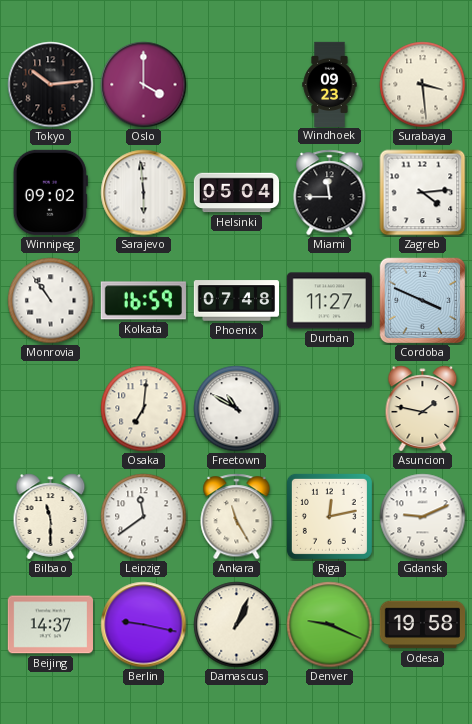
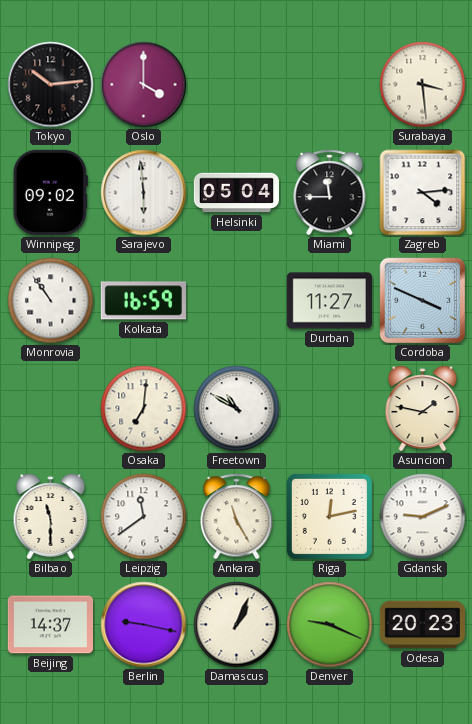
Windhoek: 09:23 -> none
Phoenix: 07:48 -> none
Odesa: 19:58 -> 20:23
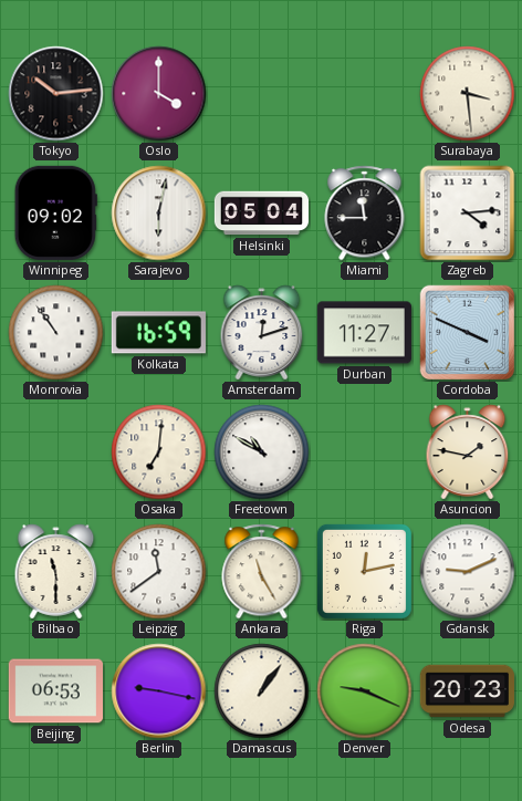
Sarajevo: 5:59 -> 6:02
Amsterdam: none -> 12:12
Beijing: 14:37 -> 06:53
Damascus: 1:04 -> 1:06
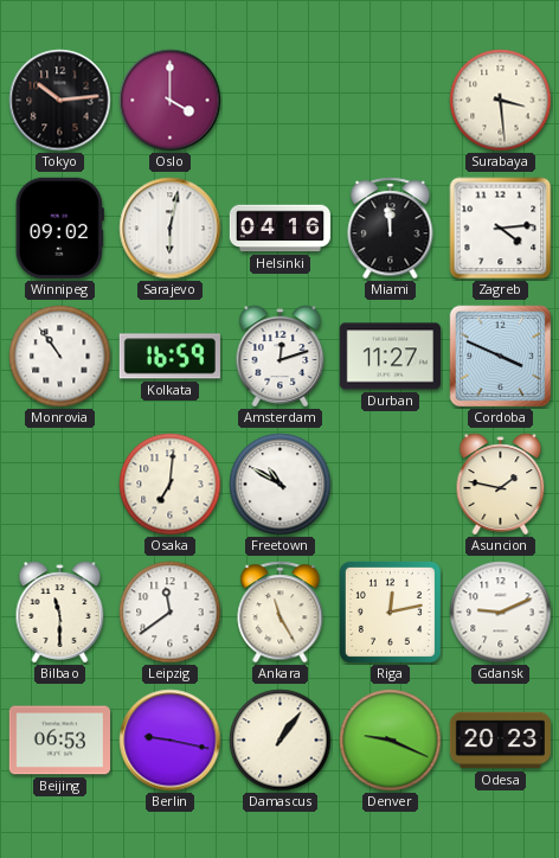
Helsinki: 05:04 -> 04:16
Miami: 11:45 -> 11:59
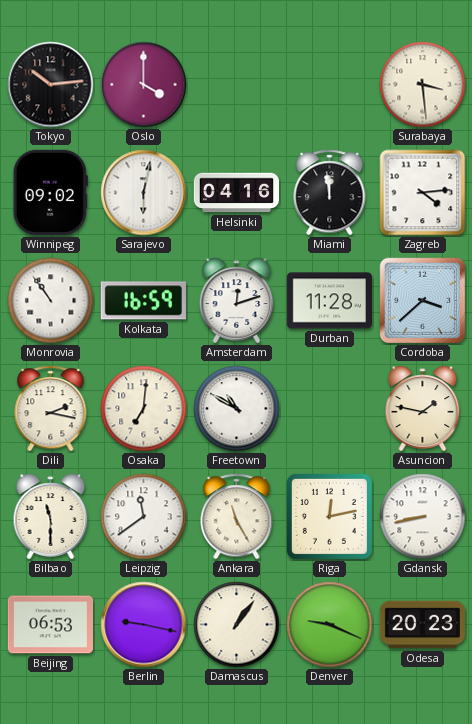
Durban: 11:27 -> 11:28
Cordoba: 3:49 -> 3:38
Dili: none -> 2:17
Gdansk: 9:11 -> 8:43
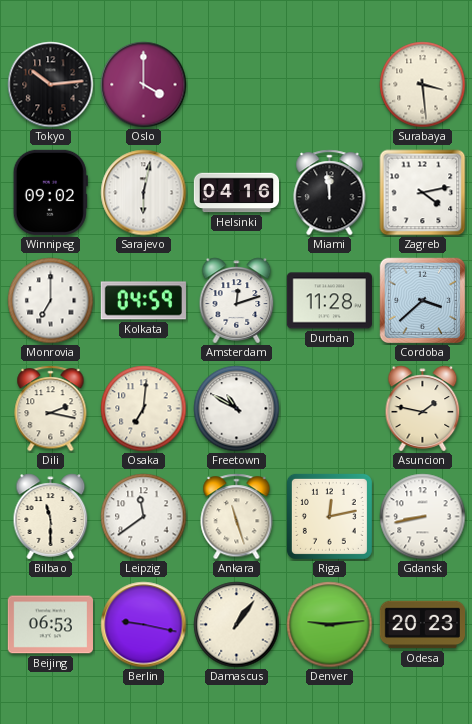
Zagreb: 4:14 -> 4:13
Monrovia: 10:54 -> 7:00
Kolkata: 16:59 -> 04:59
Ankara: 11:25 -> 11:27
Denver: 9:19 -> 9:14
